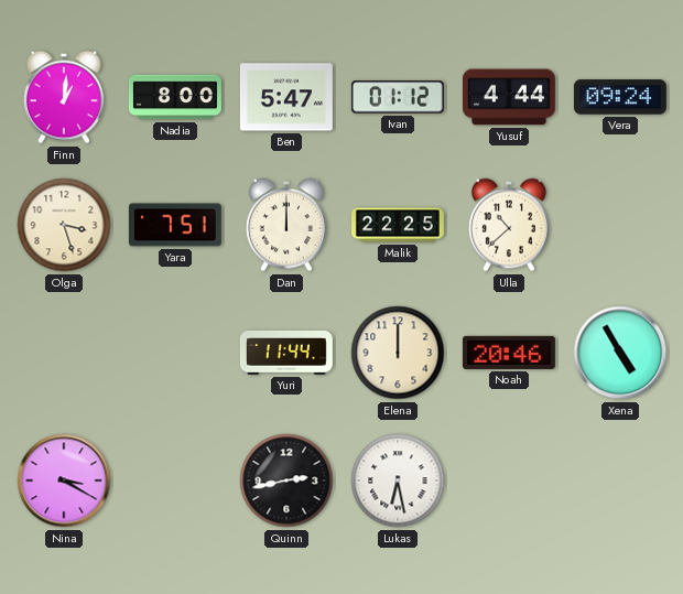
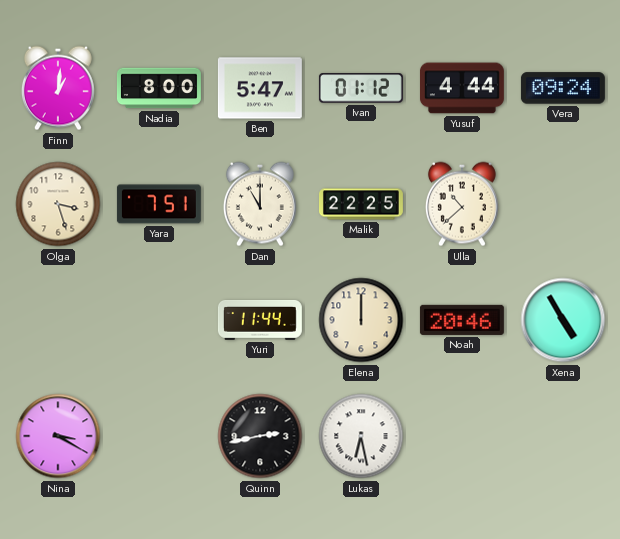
Dan: 12:00 -> 11:00
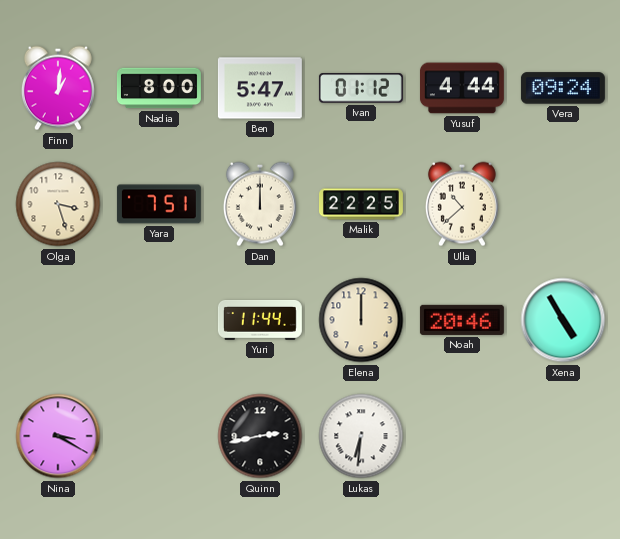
Dan: 11:00 -> 12:00
Lukas: 6:28 -> 6:31
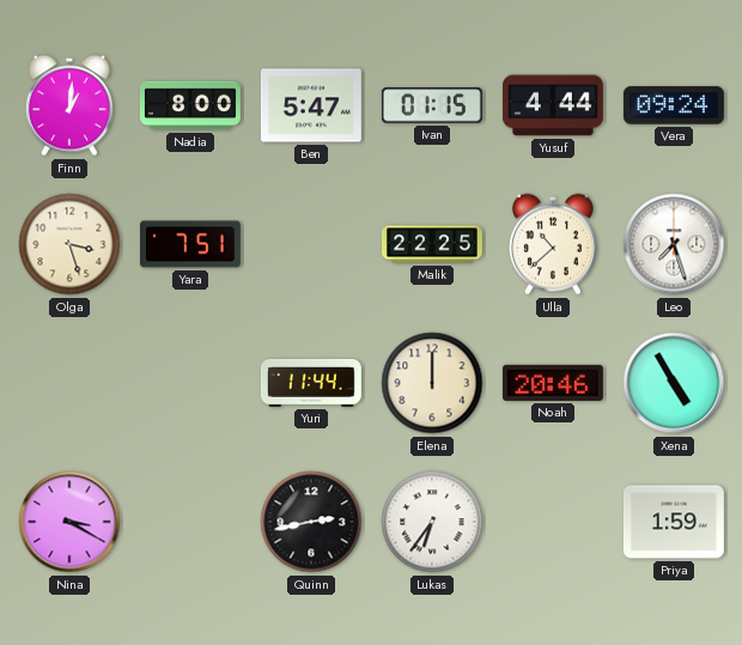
Ivan: 01:12 -> 01:15
Dan: 12:00 -> none
Leo: none -> 7:27
Lukas: 6:31 -> 6:36
Priya: none -> 1:59
